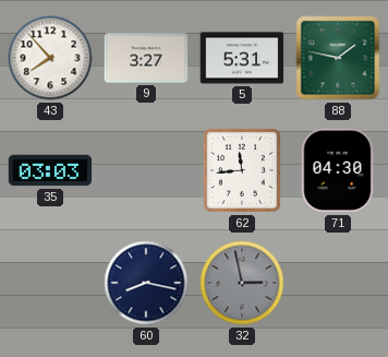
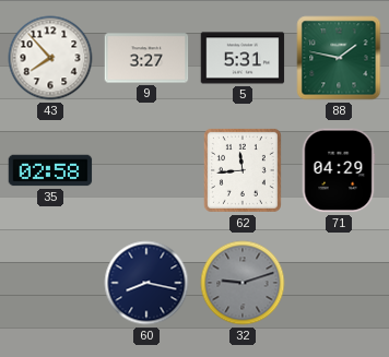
35: 03:03 -> 02:58
71: 04:30 -> 04:29
32: 2:58 -> 9:12
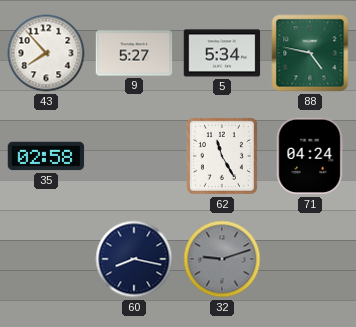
9: 3:27 -> 5:27
5: 5:31 -> 5:34
88: 1:47 -> 4:47
62: 11:44 -> 11:25
71: 04:29 -> 04:24
